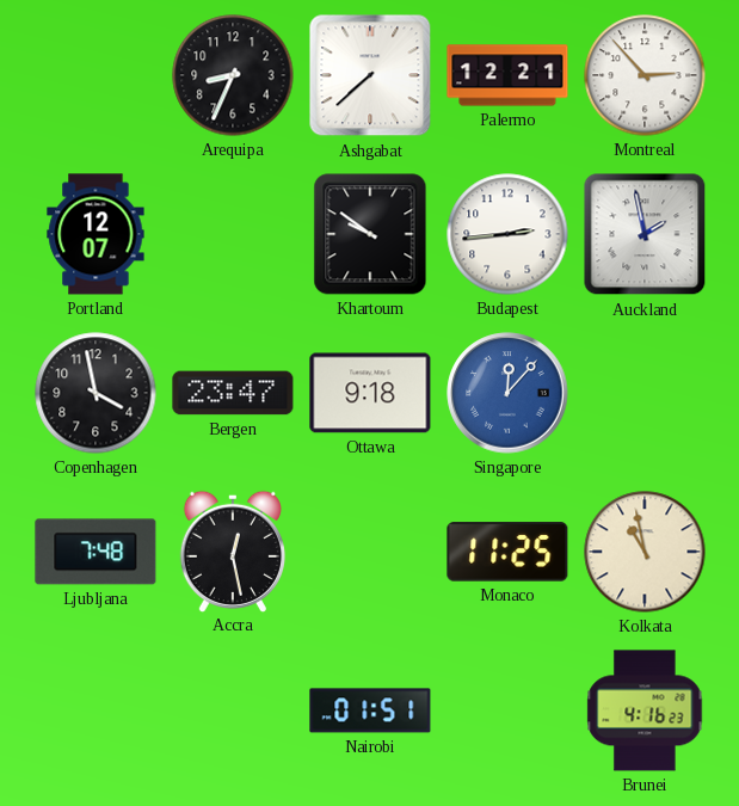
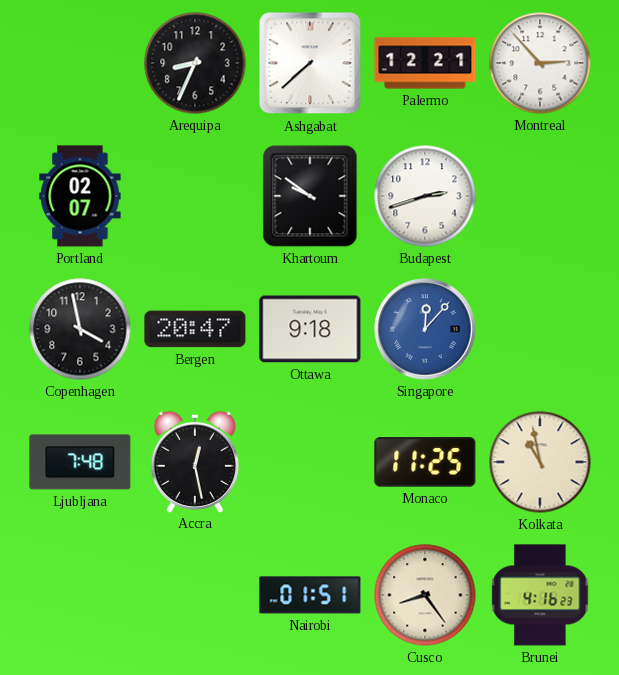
Portland: 12:07 -> 02:07
Budapest: 2:44 -> 2:42
Auckland: 1:58 -> none
Bergen: 23:47 -> 20:47
Cusco: none -> 8:24
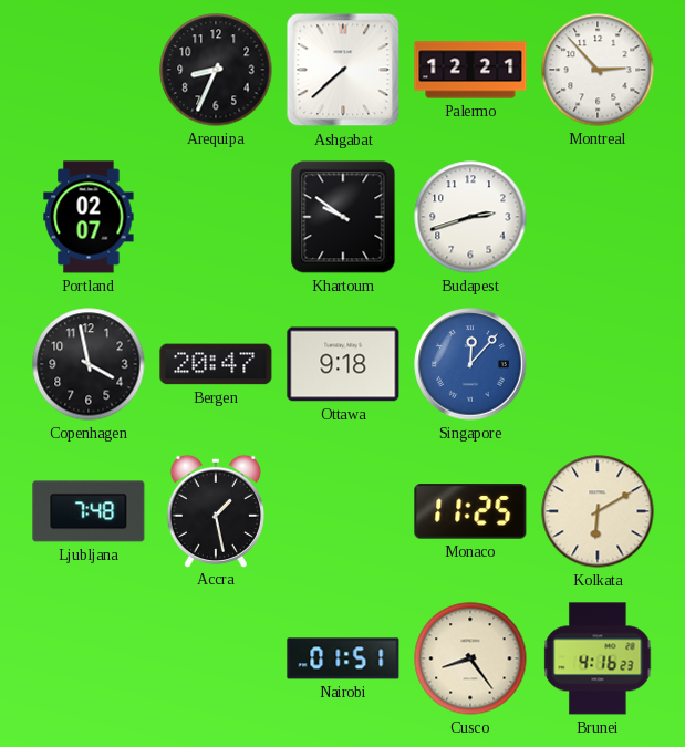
Accra: 12:28 -> 1:28
Kolkata: 10:58 -> 6:10
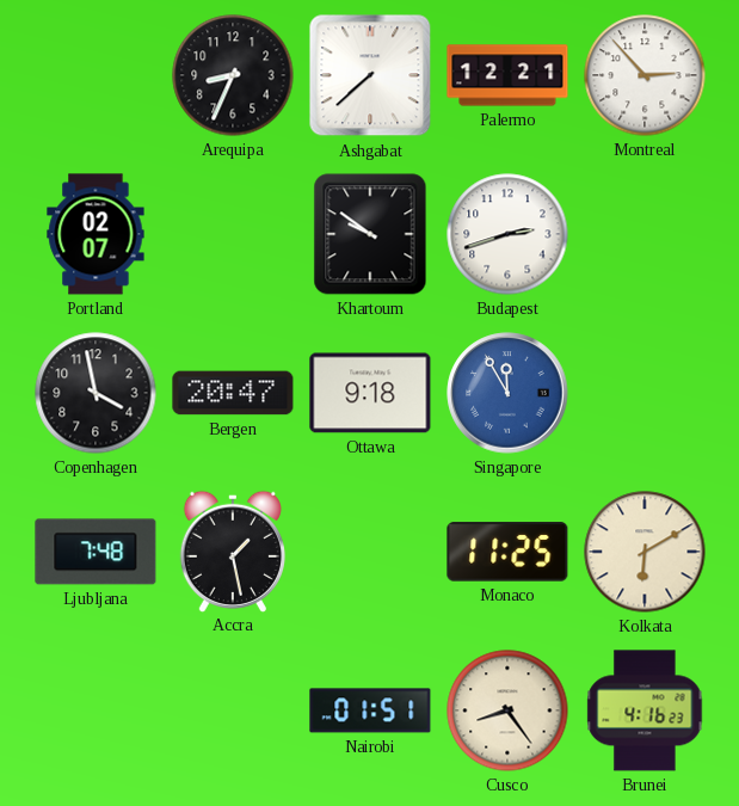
Singapore: 12:07 -> 11:55
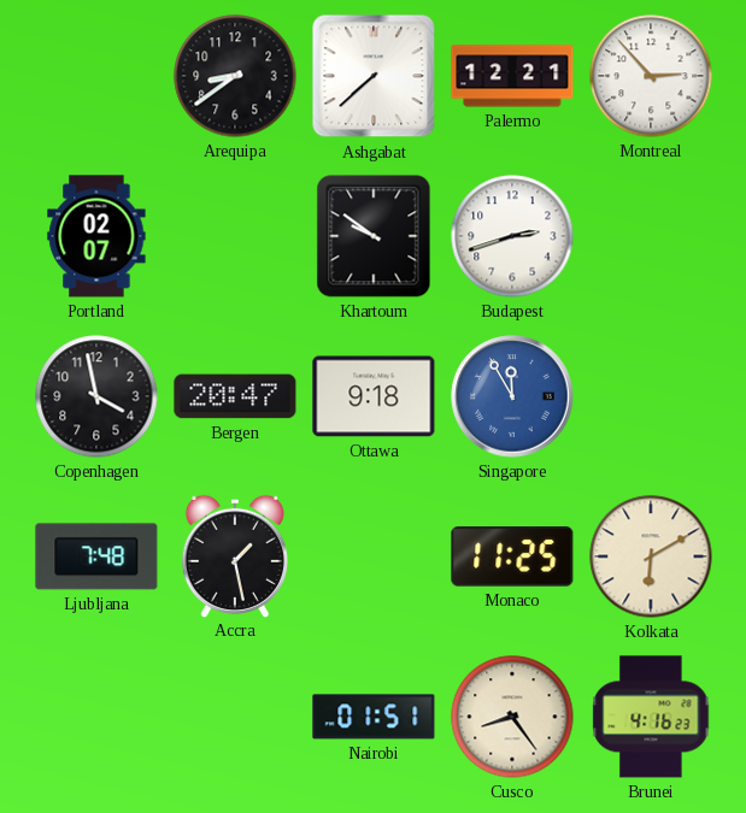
Arequipa: 8:34 -> 8:39
